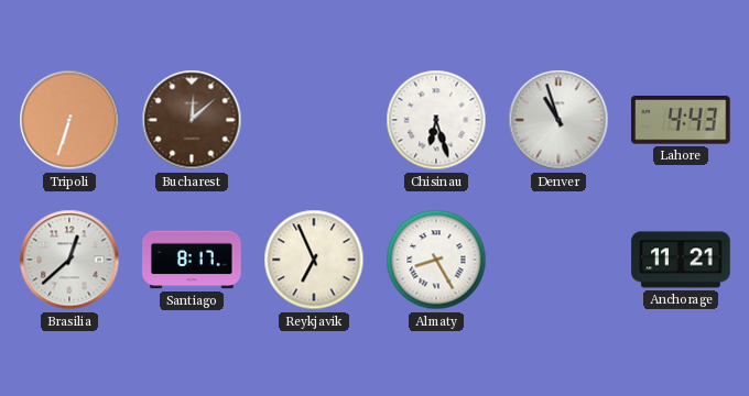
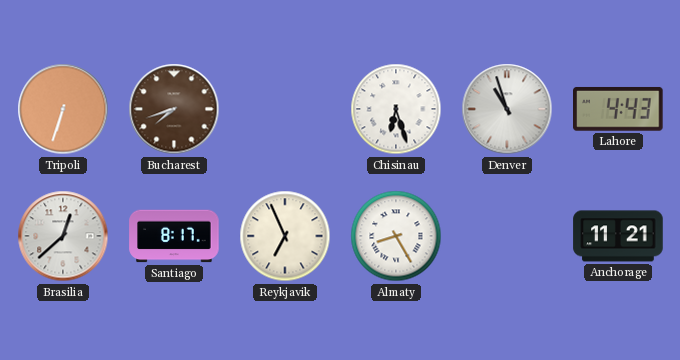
Bucharest: 12:08 -> 7:42
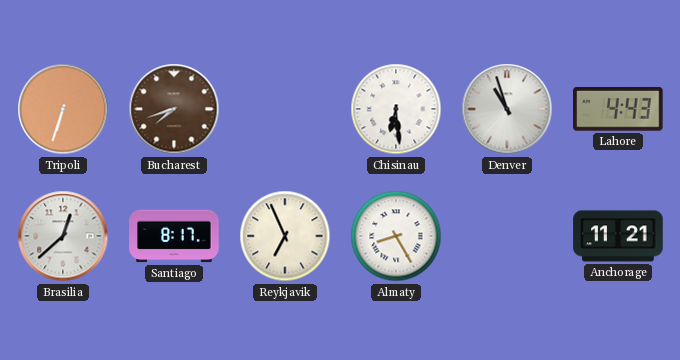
Chisinau: 6:27 -> 6:29
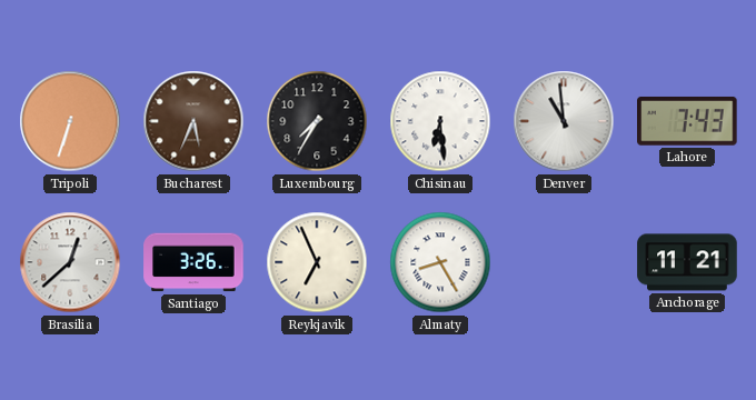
Bucharest: 7:42 -> 5:34
Luxembourg: none -> 7:35
Denver: 10:57 -> 10:59
Lahore: 4:43 -> 7:43
Santiago: 8:17 -> 3:26
